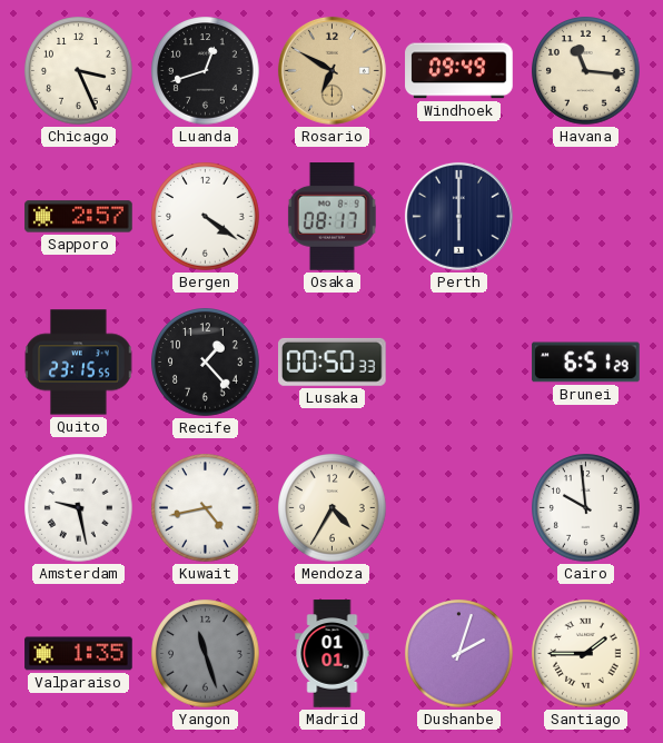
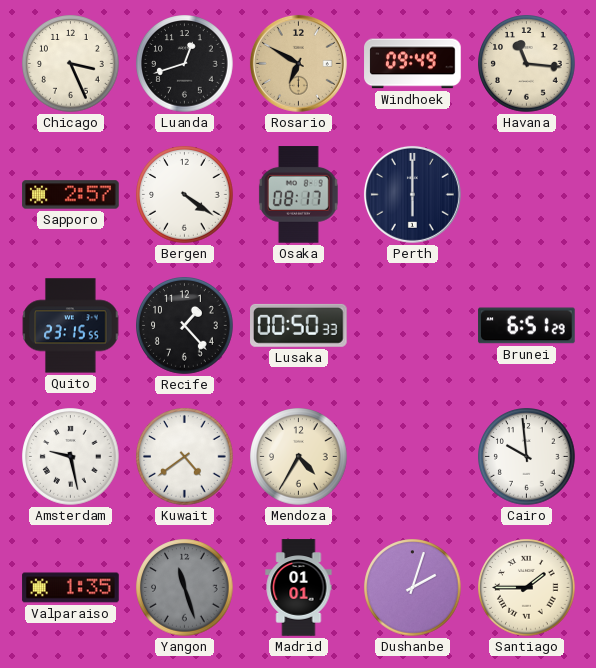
Kuwait: 4:43 -> 4:39
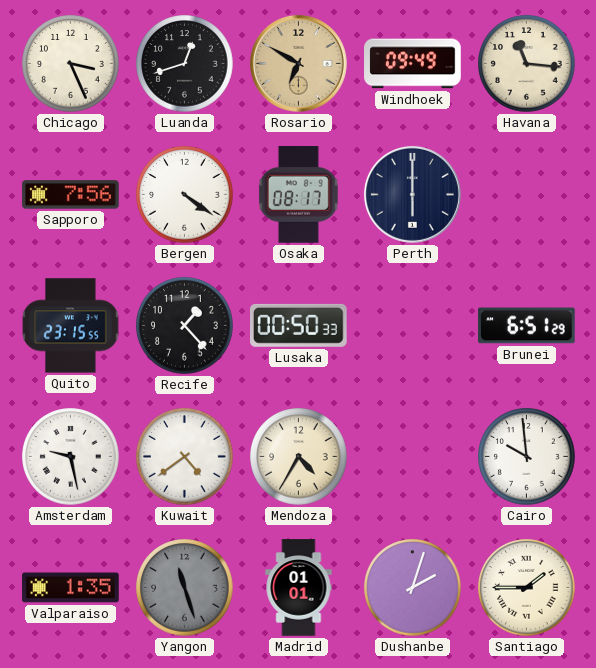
Sapporo: 2:57 -> 7:56
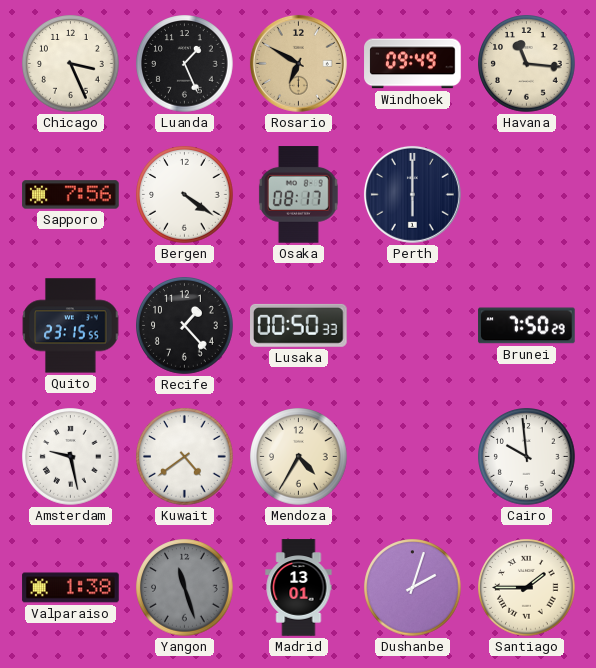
Luanda: 12:42 -> 1:26
Brunei: 6:51 -> 7:50
Valparaiso: 1:35 -> 1:38
Madrid: 01:01 -> 13:01
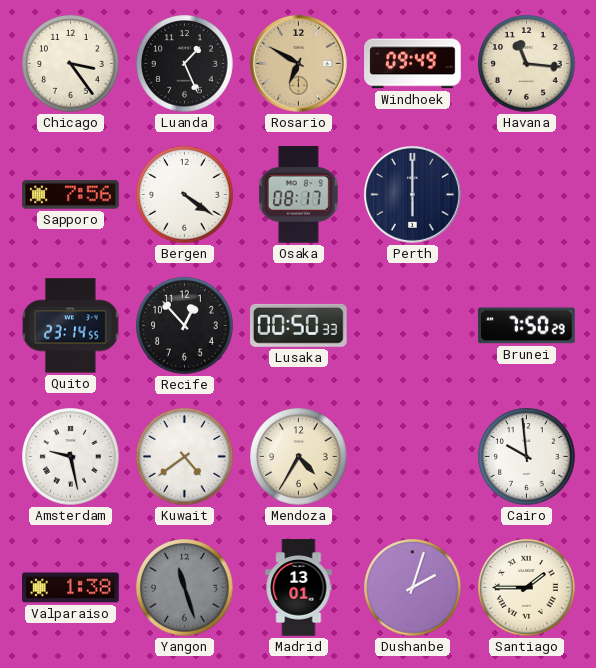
Chicago: 3:26 -> 3:24
Quito: 23:15 -> 23:14
Recife: 1:23 -> 12:53
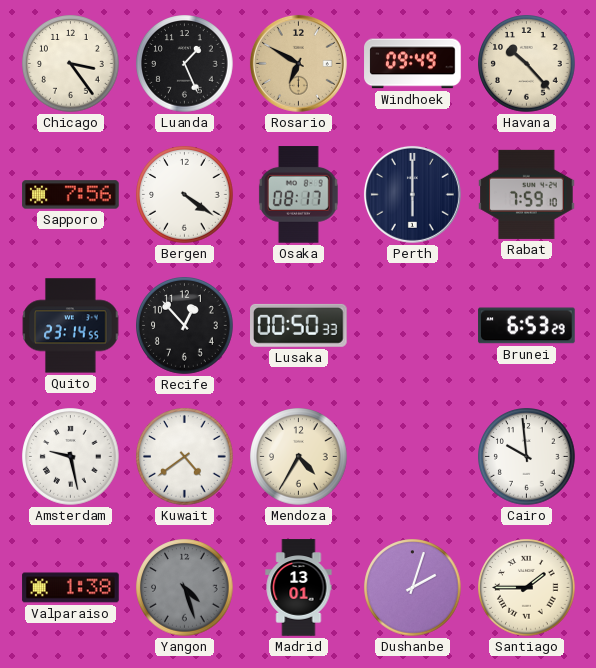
Havana: 11:16 -> 10:23
Rabat: none -> 7:59
Brunei: 7:50 -> 6:53
Yangon: 11:27 -> 4:27
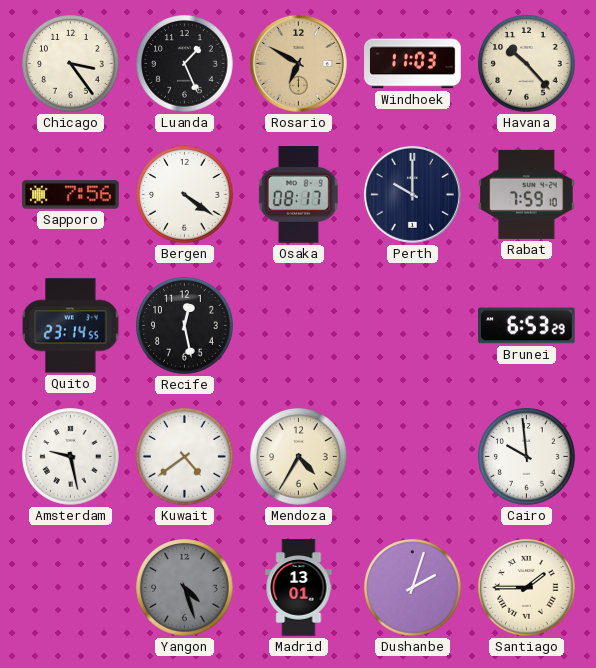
Windhoek: 09:49 -> 11:03
Perth: 6:00 -> 10:00
Recife: 12:53 -> 12:28
Lusaka: 00:50 -> none
Valparaiso: 1:38 -> none
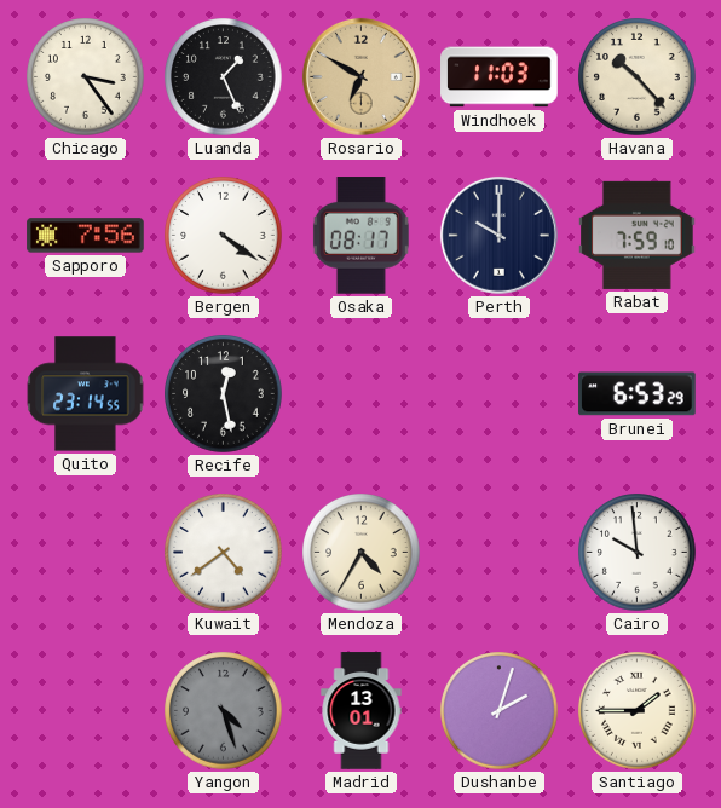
Amsterdam: 9:28 -> none
